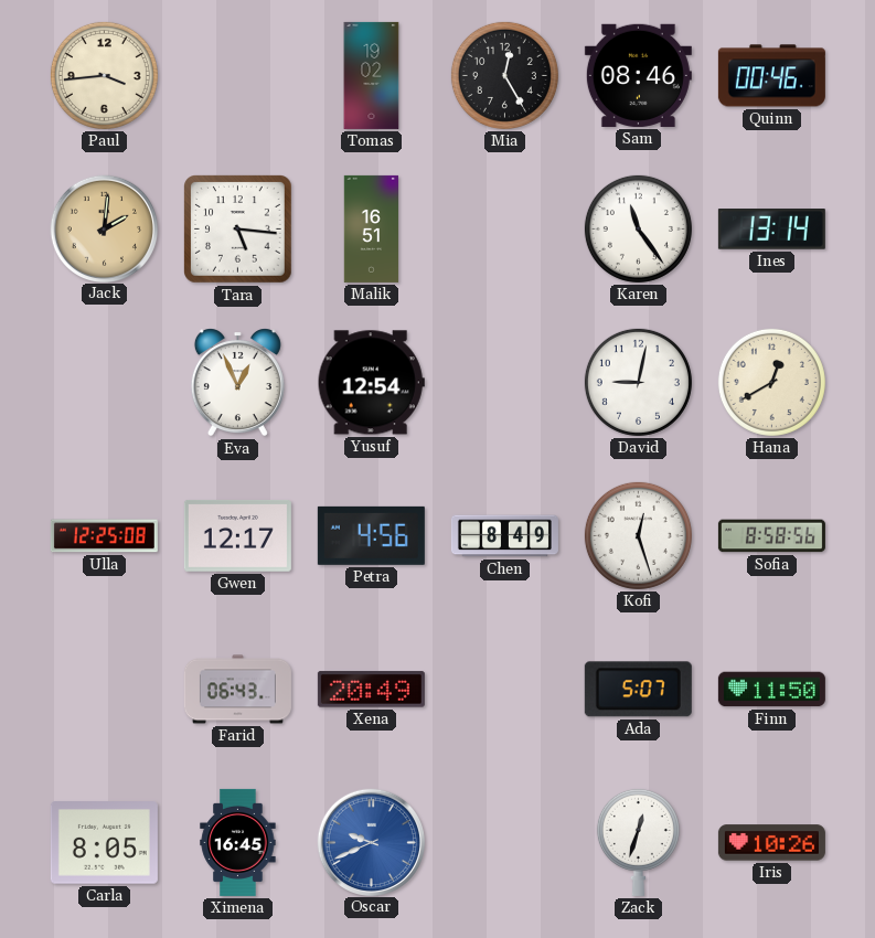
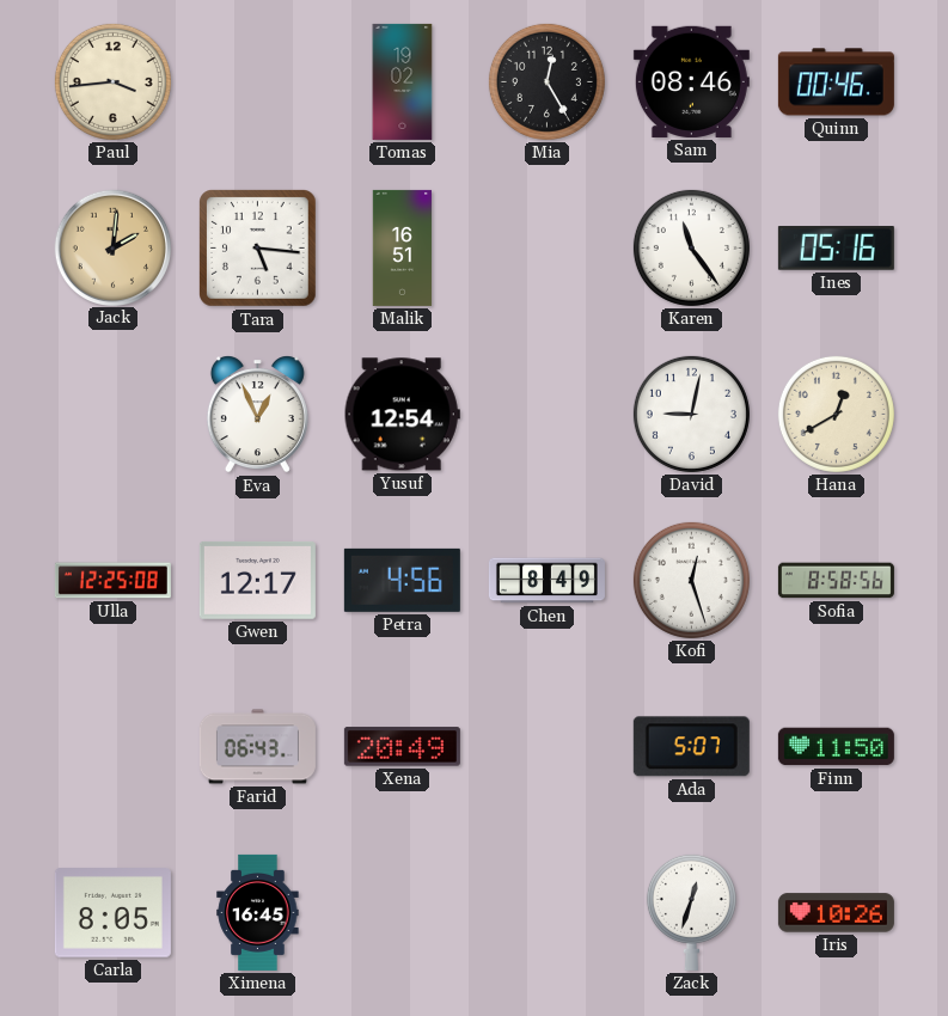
Ines: 13:14 -> 05:16
Oscar: 9:41 -> none
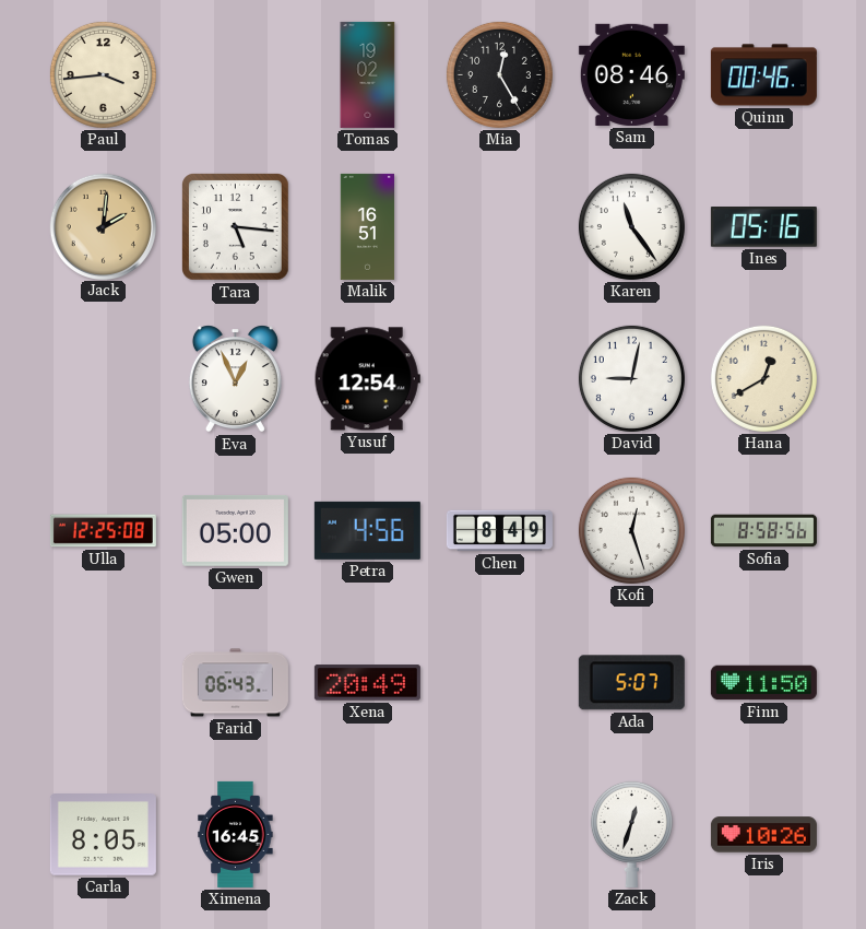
Gwen: 12:17 -> 05:00
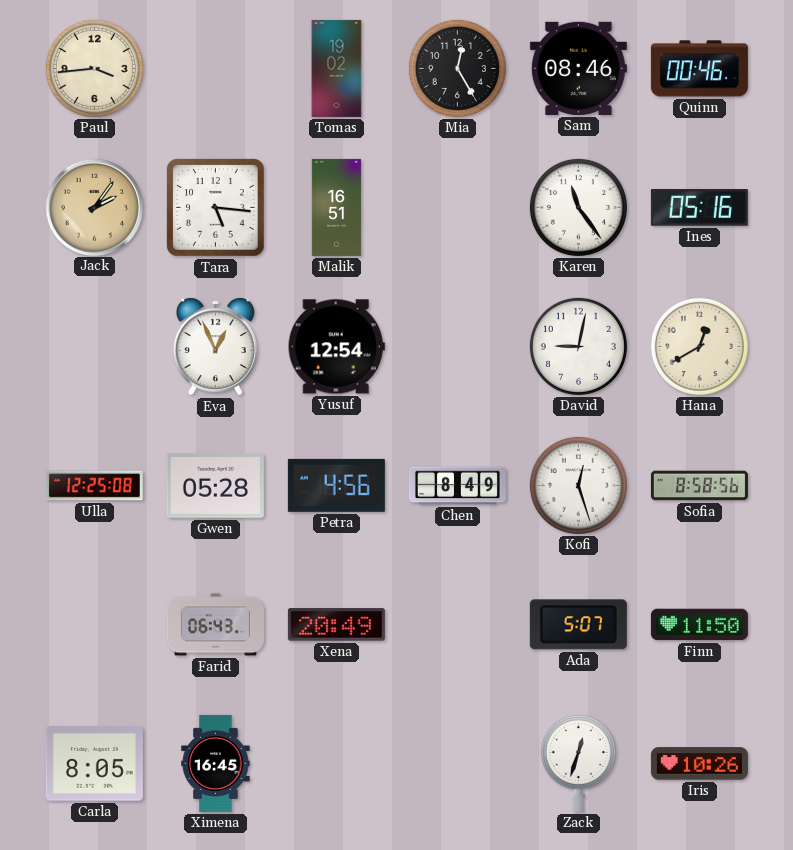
Jack: 2:01 -> 2:06
Gwen: 05:00 -> 05:28
